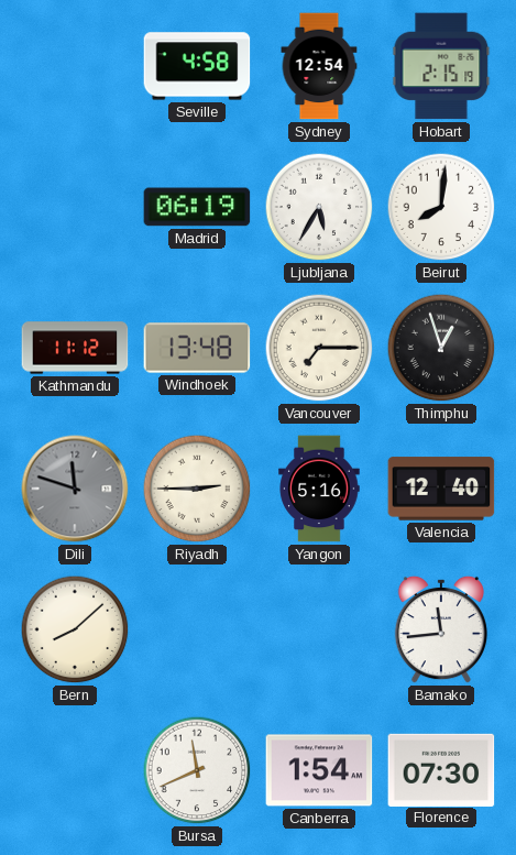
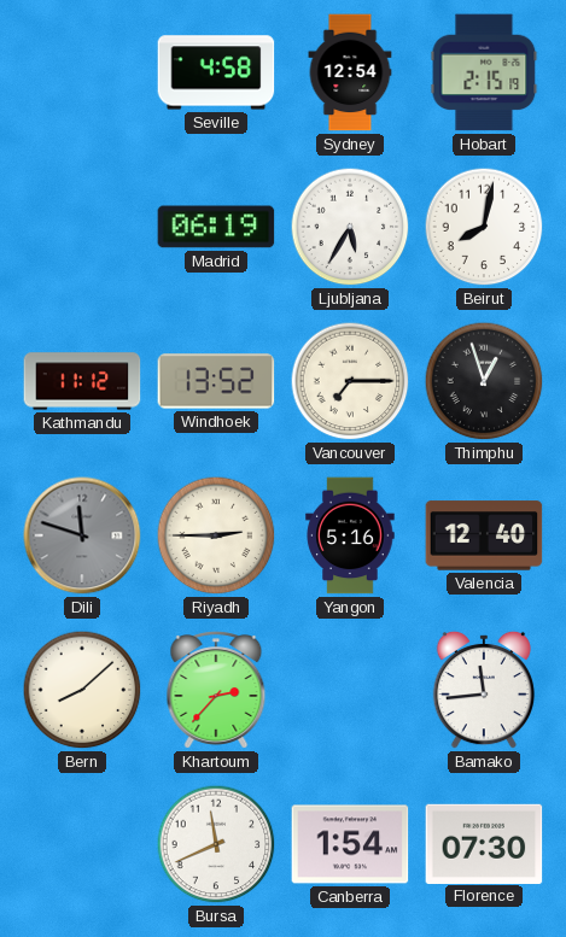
Beirut: 8:01 -> 8:02
Windhoek: 13:48 -> 13:52
Khartoum: none -> 2:37
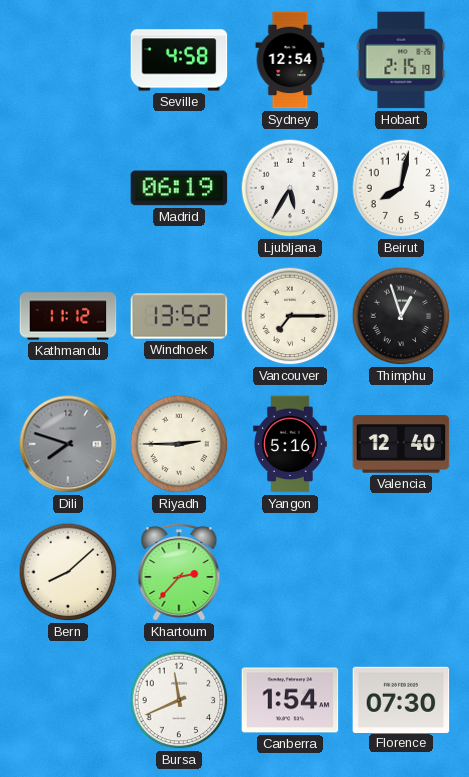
Dili: 11:48 -> 7:48
Bamako: 11:44 -> none
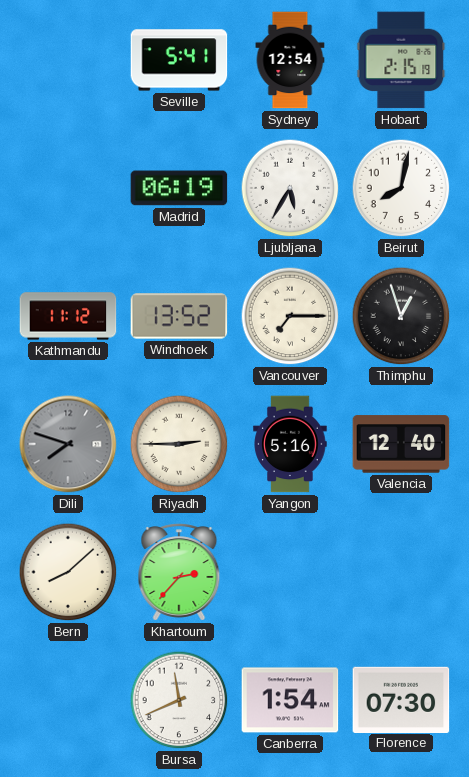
Seville: 4:58 -> 5:41
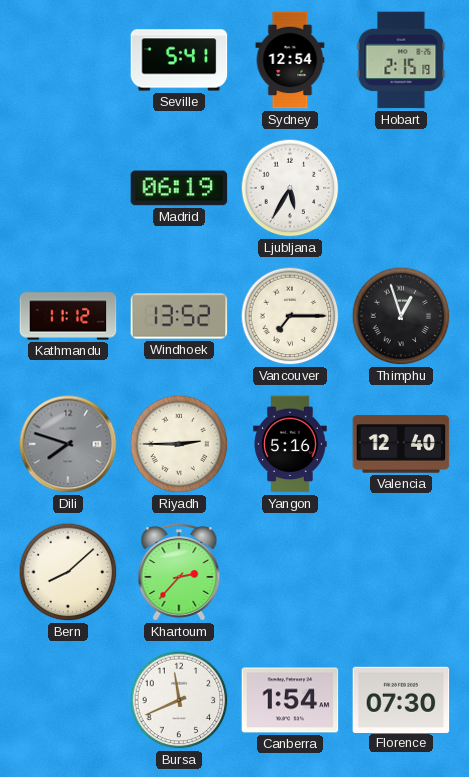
Beirut: 8:02 -> none
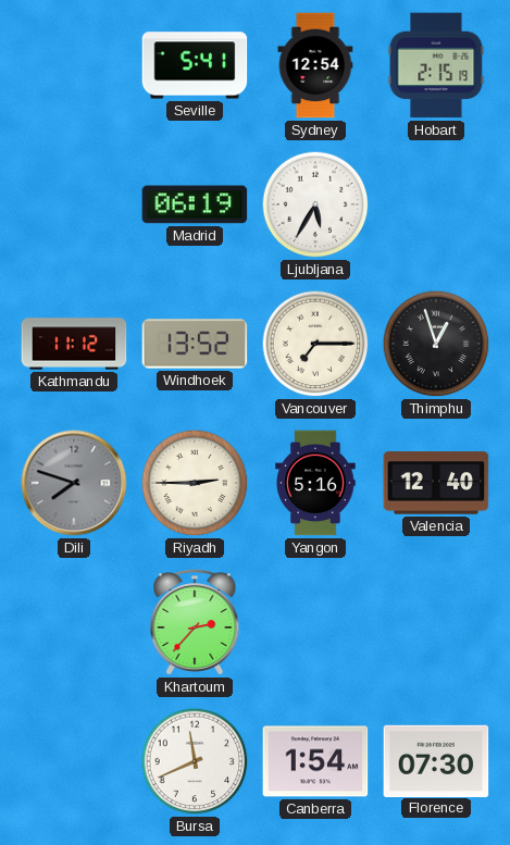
Bern: 8:08 -> none
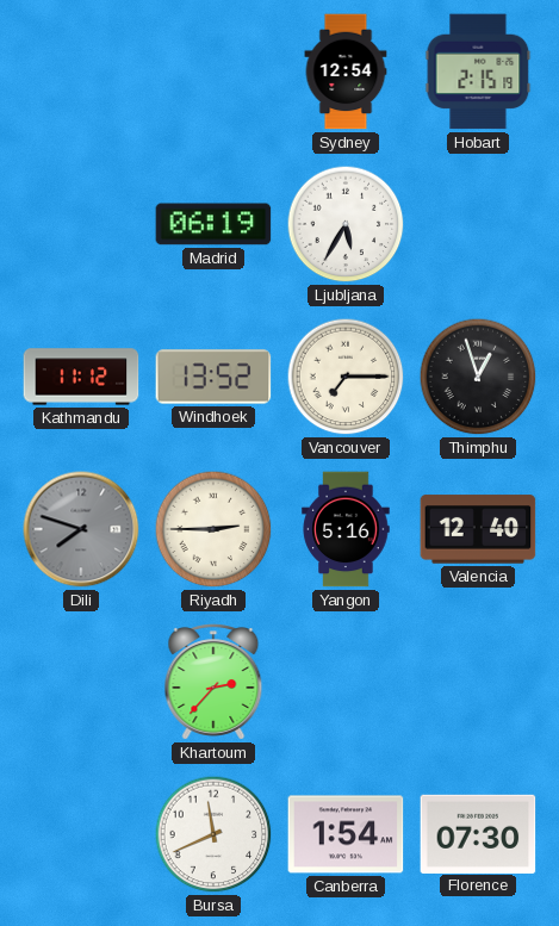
Seville: 5:41 -> none
